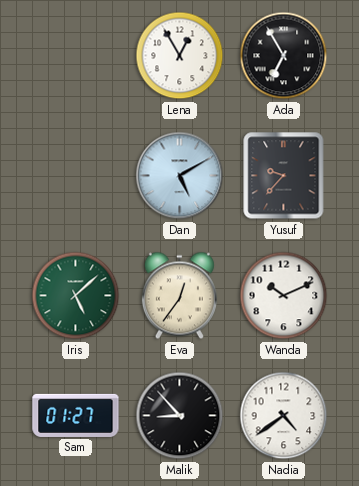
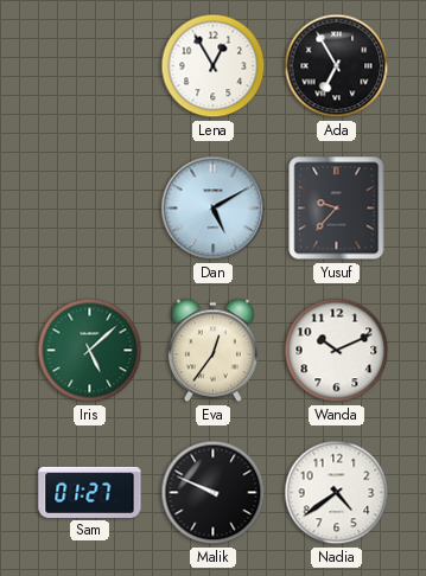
Malik: 8:53 -> 9:49
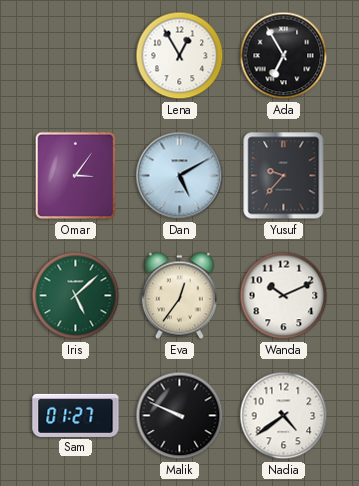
Omar: none -> 3:06
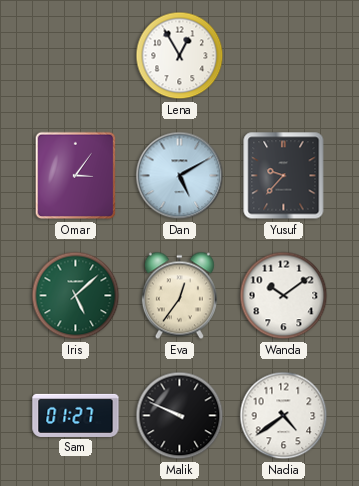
Ada: 6:55 -> none
Wanda: 10:11 -> 10:09
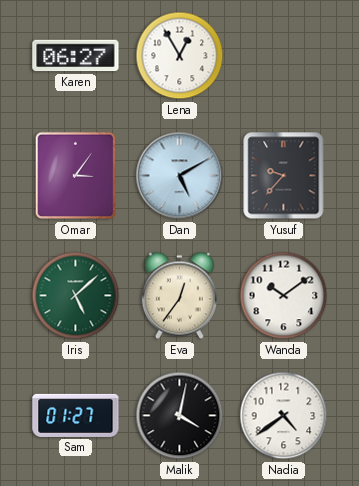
Karen: none -> 06:27
Malik: 9:49 -> 4:02
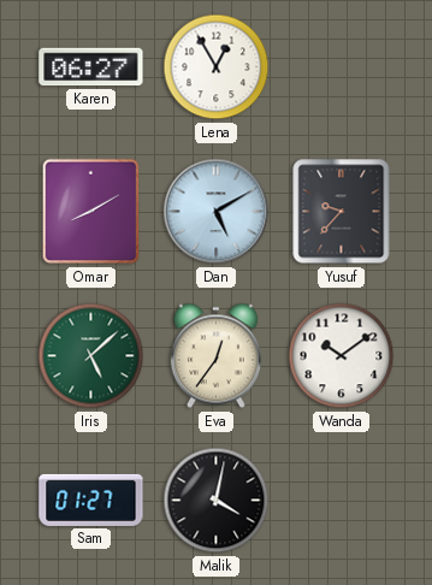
Omar: 3:06 -> 8:10
Nadia: 4:39 -> none
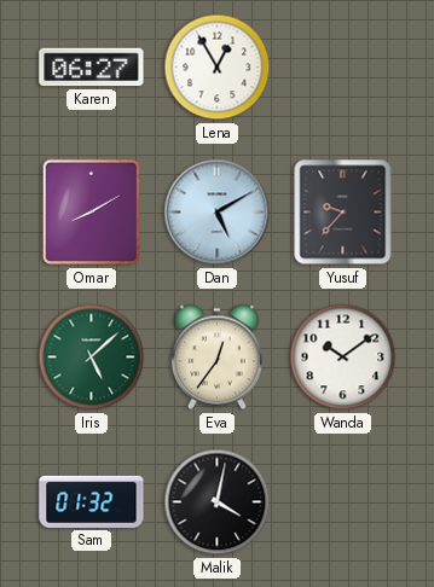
Sam: 01:27 -> 01:32
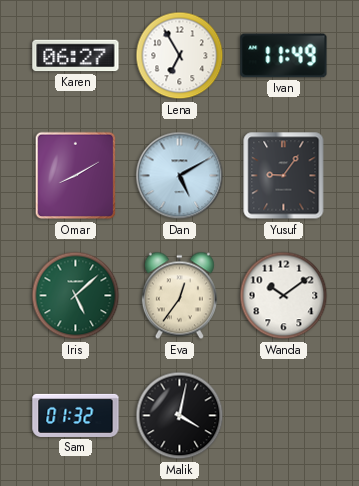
Lena: 12:55 -> 6:55
Ivan: none -> 11:49
Yusuf: 9:37 -> 9:06
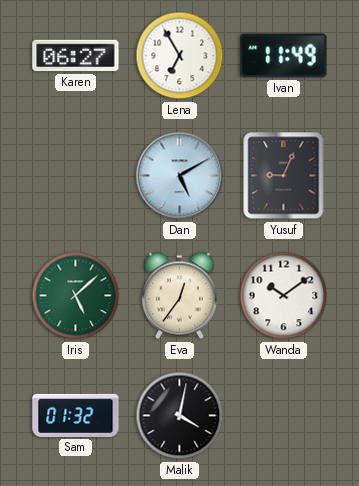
Omar: 8:10 -> none
Yusuf: 9:06 -> 9:04
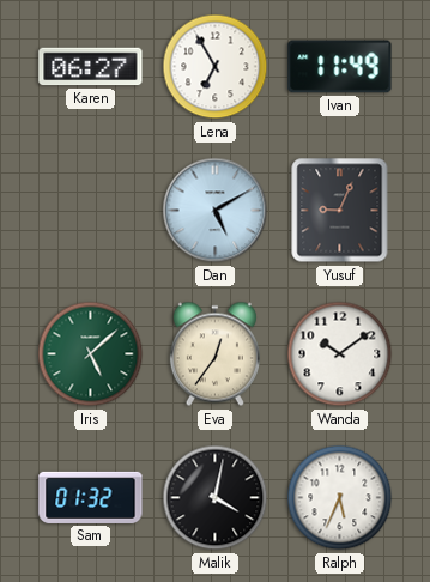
Ralph: none -> 5:34
